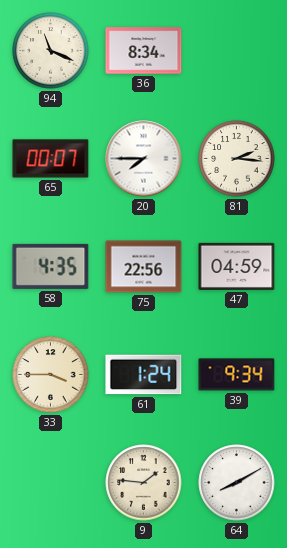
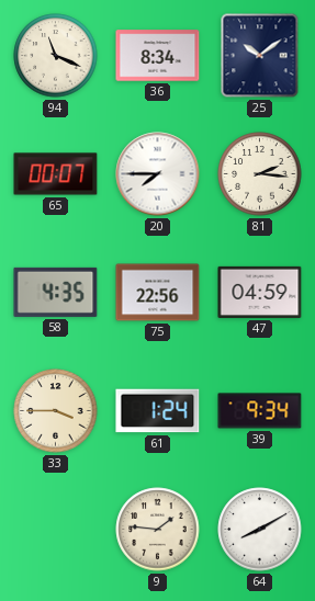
25: none -> 10:09
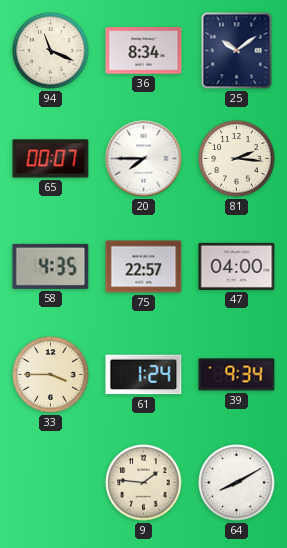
75: 22:56 -> 22:57
47: 04:59 -> 04:00
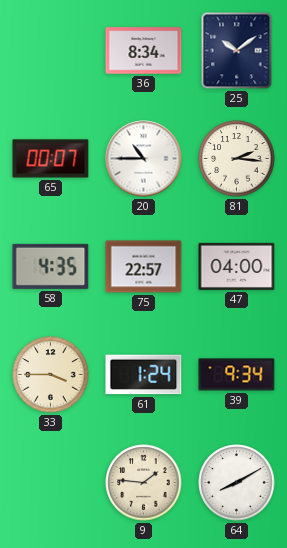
94: 11:19 -> none
20: 7:45 -> 10:45
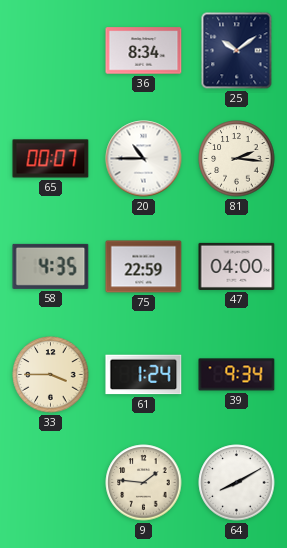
75: 22:57 -> 22:59
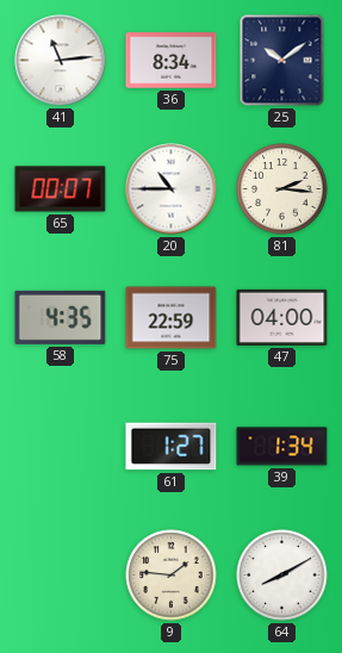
41: none -> 11:14
33: 3:45 -> none
61: 1:24 -> 1:27
39: 9:34 -> 1:34
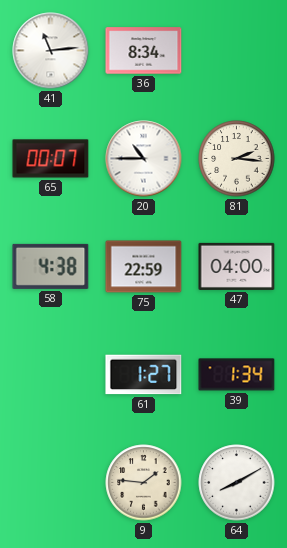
25: 10:09 -> none
58: 4:35 -> 4:38
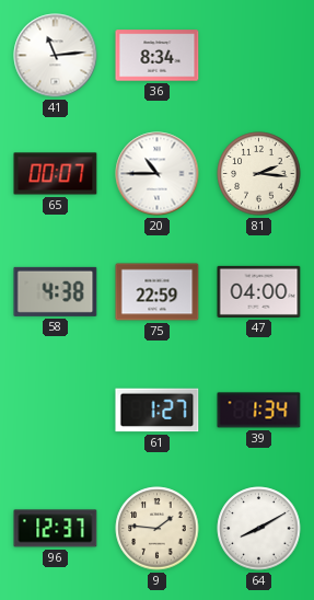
96: none -> 12:37
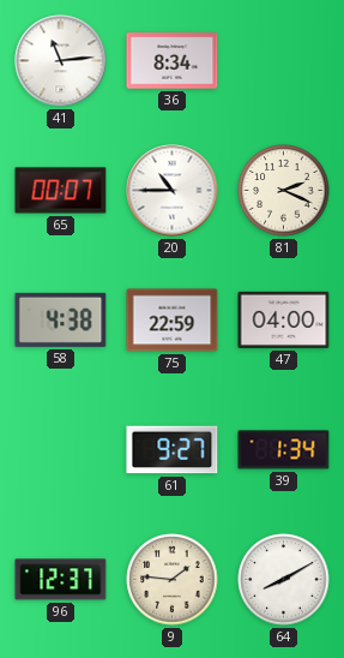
81: 2:16 -> 2:19
61: 1:27 -> 9:27
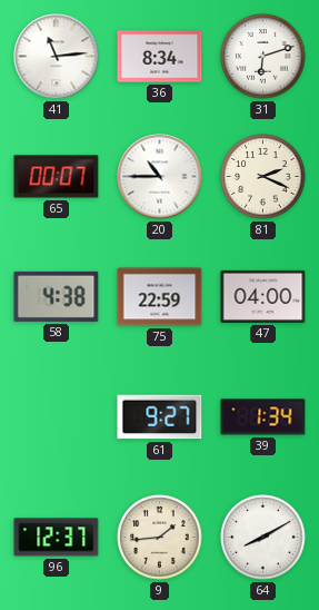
31: none -> 6:12
9: 1:46 -> 1:44
